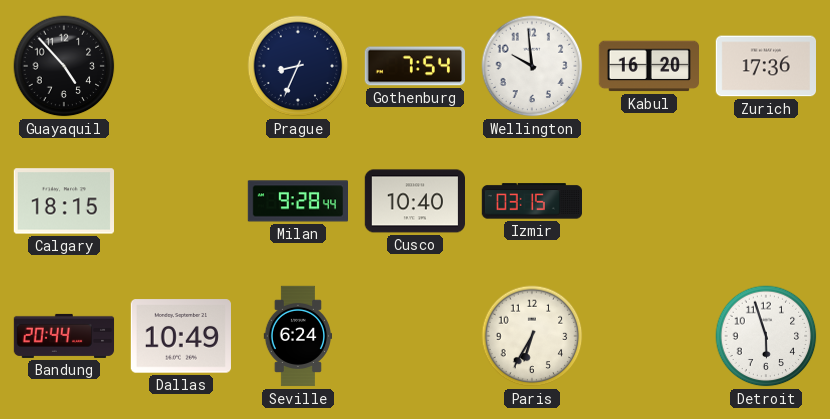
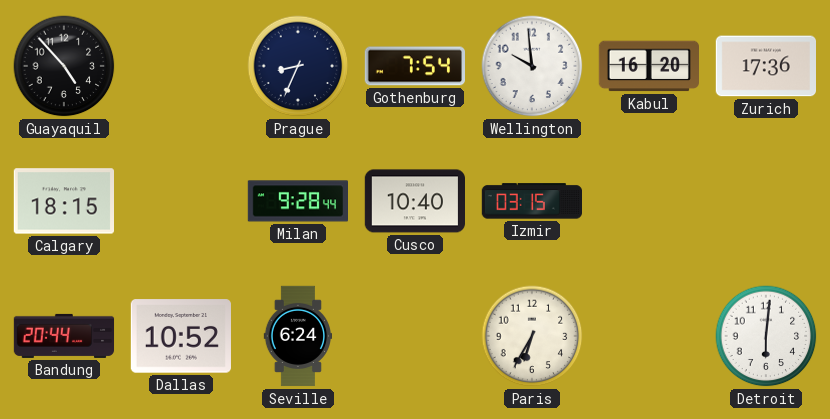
Dallas: 10:49 -> 10:52
Detroit: 5:57 -> 6:01
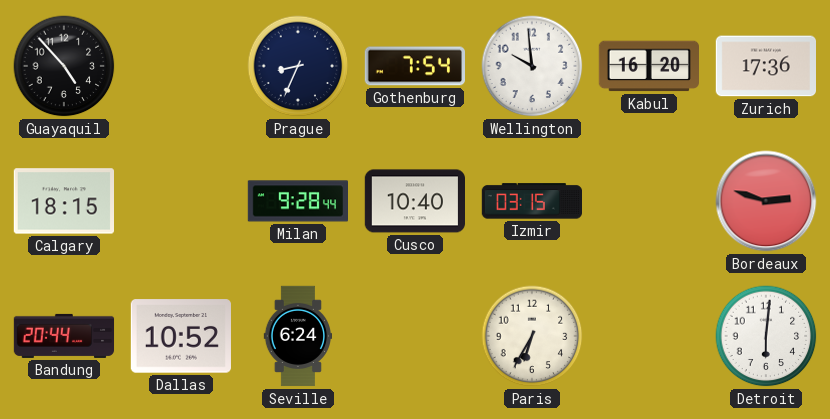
Bordeaux: none -> 2:48
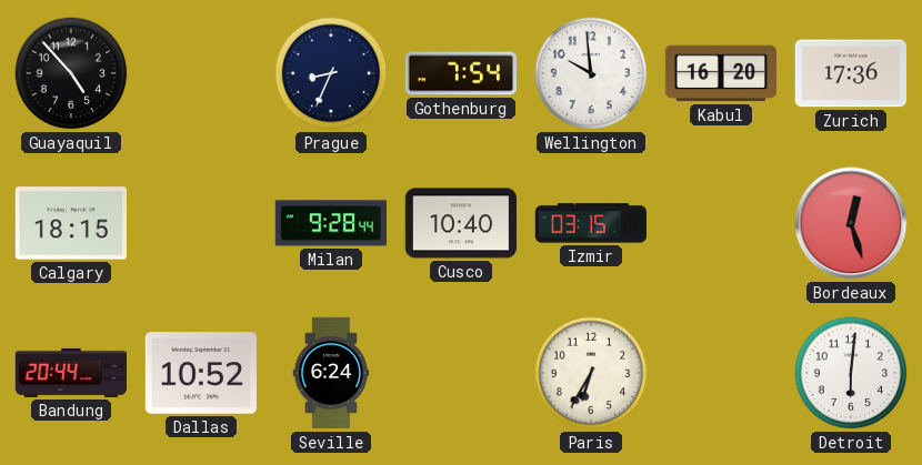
Bordeaux: 2:48 -> 12:27
